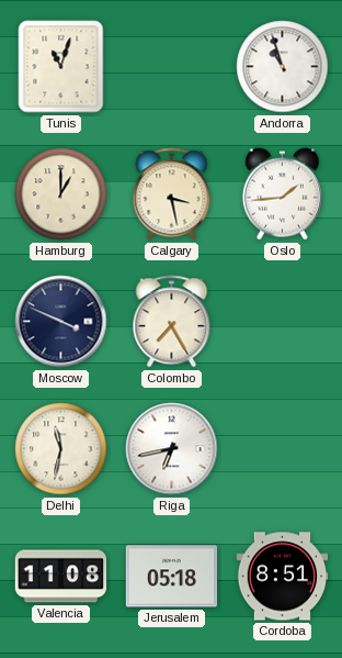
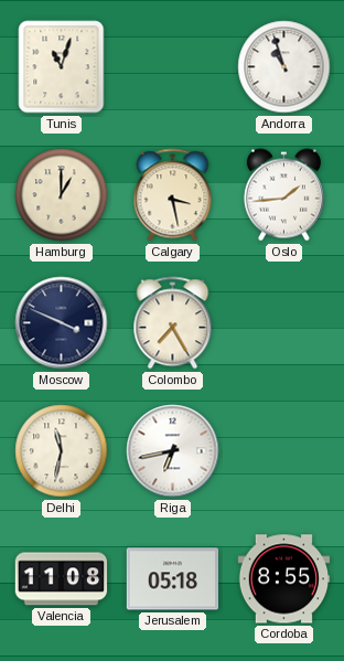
Cordoba: 8:51 -> 8:55
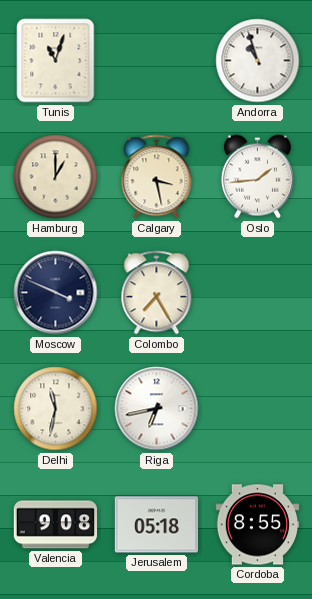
Valencia: 11:08 -> 9:08
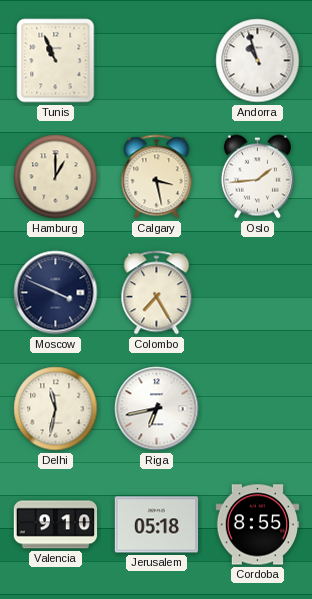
Tunis: 11:03 -> 10:56
Valencia: 9:08 -> 9:10
